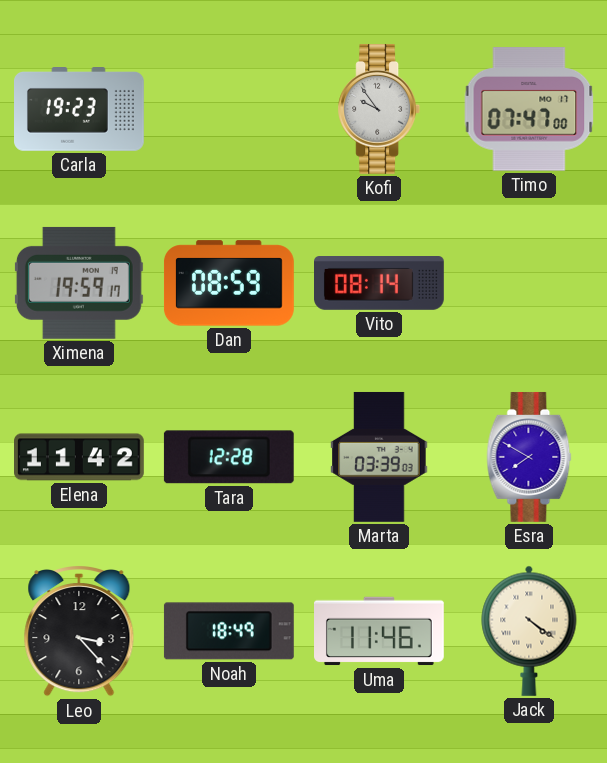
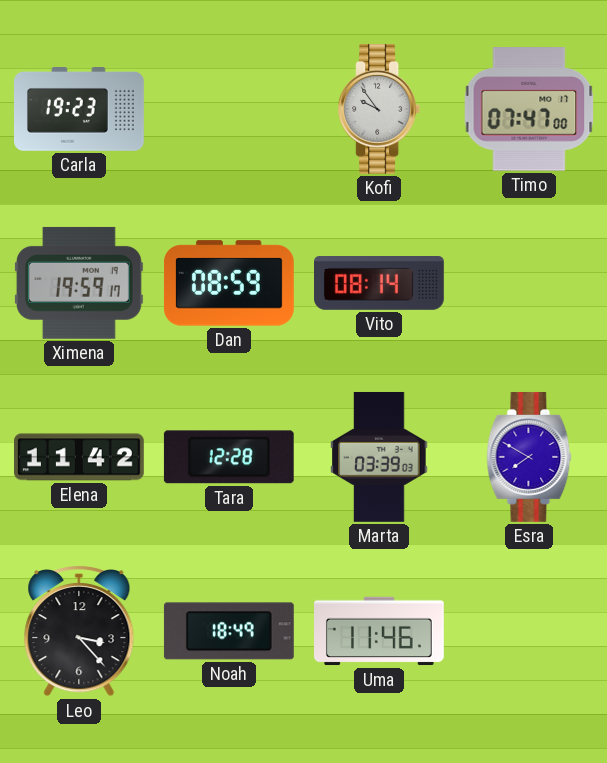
Jack: 4:21 -> none
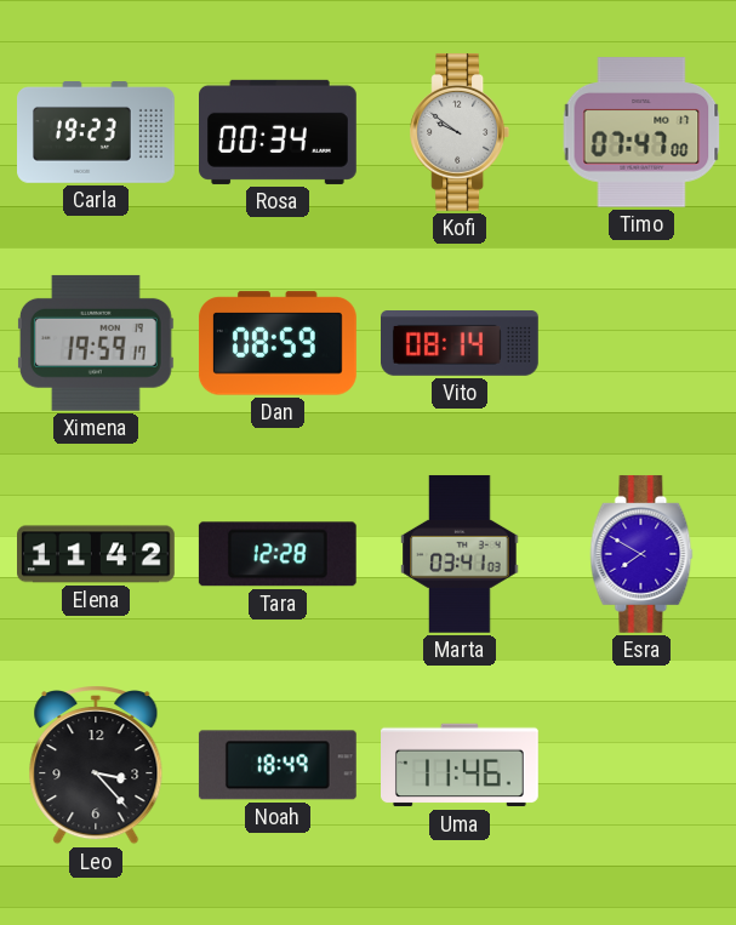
Rosa: none -> 00:34
Kofi: 9:54 -> 9:51
Marta: 03:39 -> 03:41
